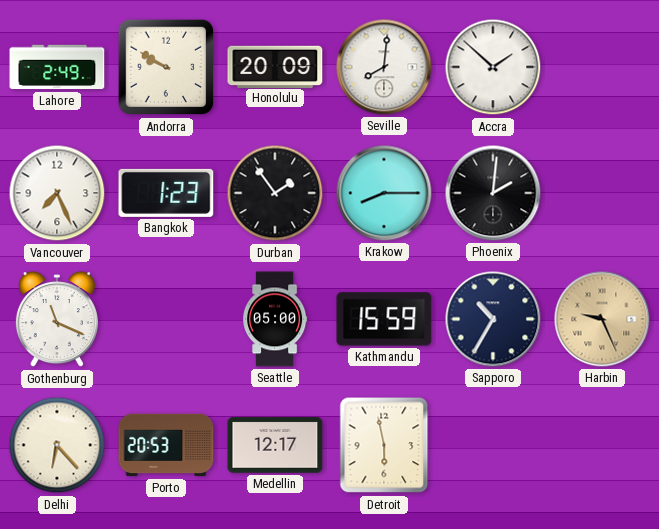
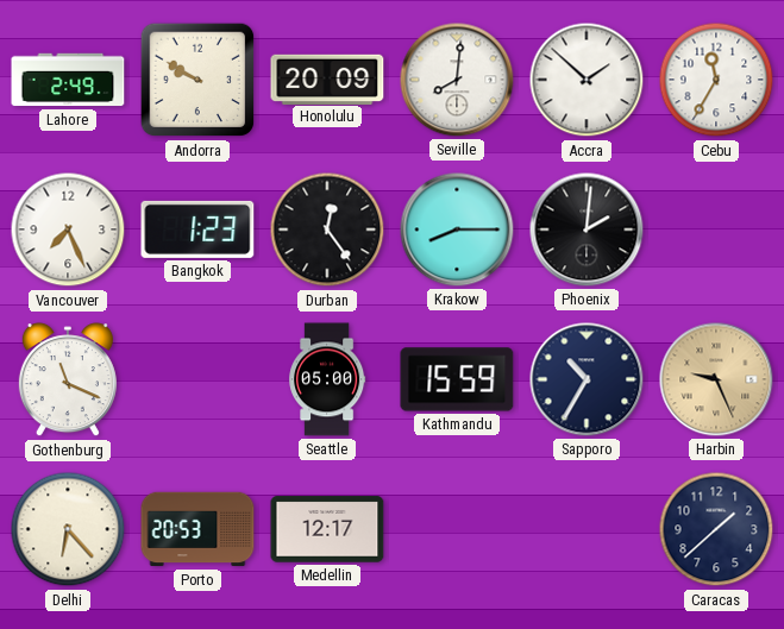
Cebu: none -> 11:35
Durban: 1:54 -> 12:24
Detroit: 5:58 -> none
Caracas: none -> 1:38
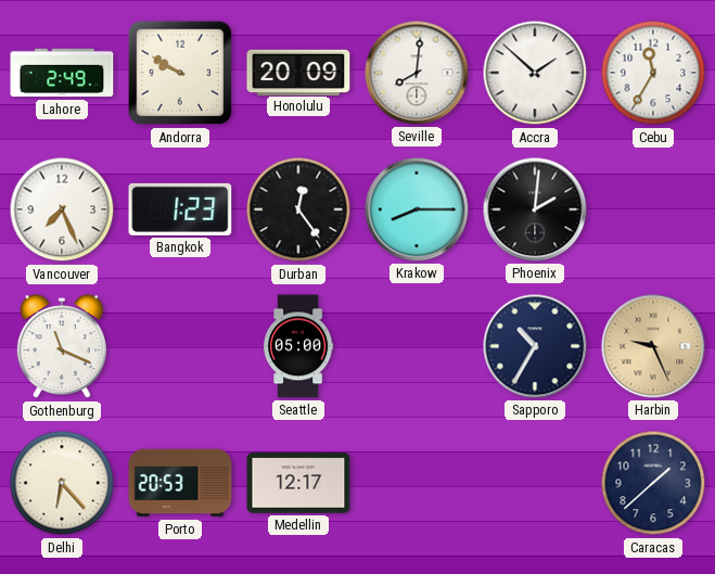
Kathmandu: 15:59 -> none
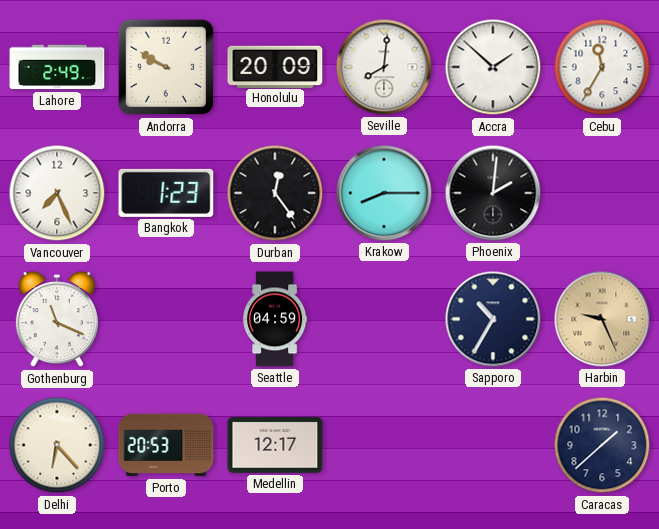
Seattle: 05:00 -> 04:59
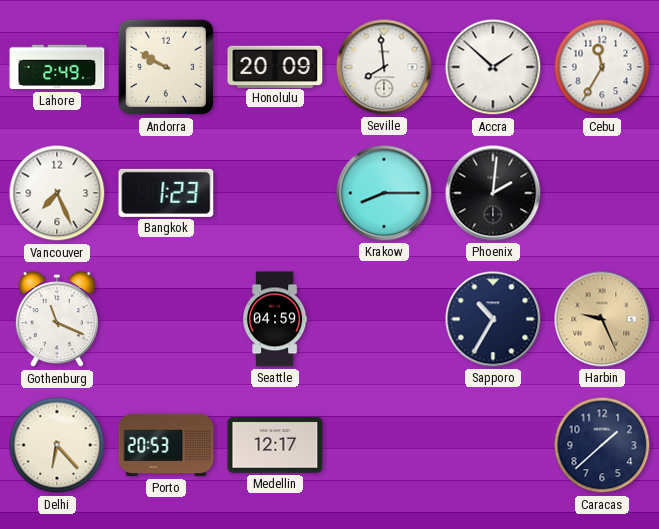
Seville: 8:01 -> 7:59
Durban: 12:24 -> none
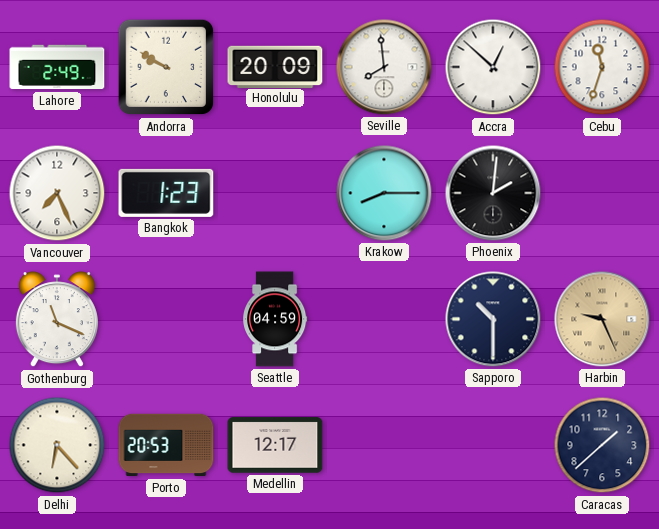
Accra: 1:52 -> 12:52
Cebu: 11:35 -> 11:33
Sapporo: 10:35 -> 10:30
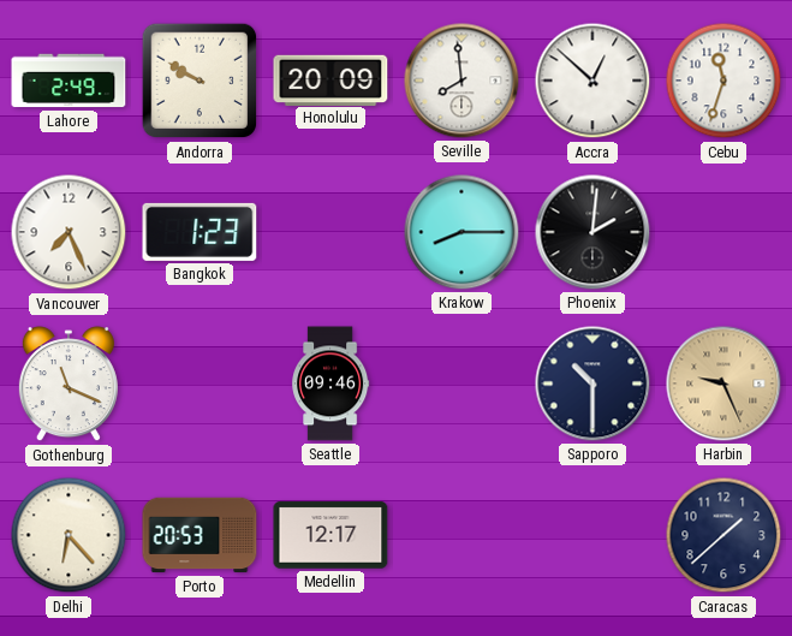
Seattle: 04:59 -> 09:46
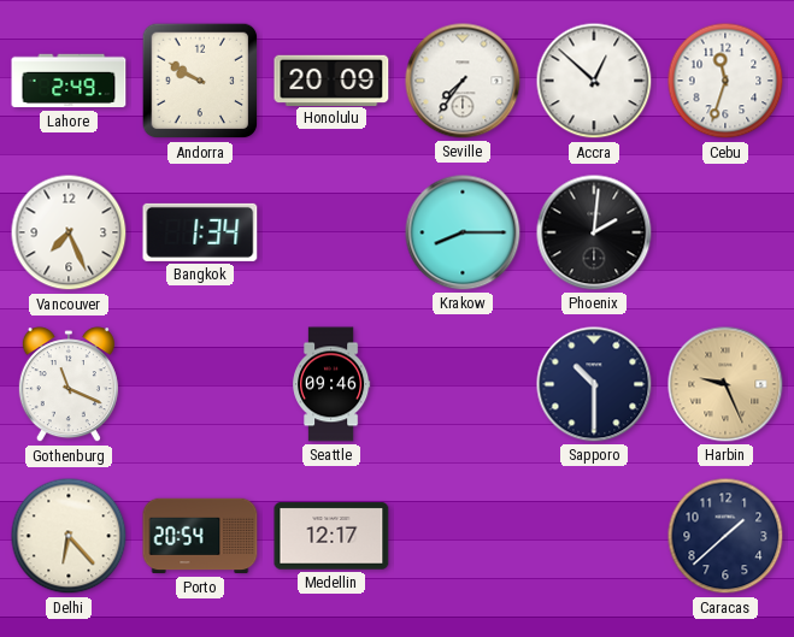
Seville: 7:59 -> 7:36
Bangkok: 1:23 -> 1:34
Porto: 20:53 -> 20:54
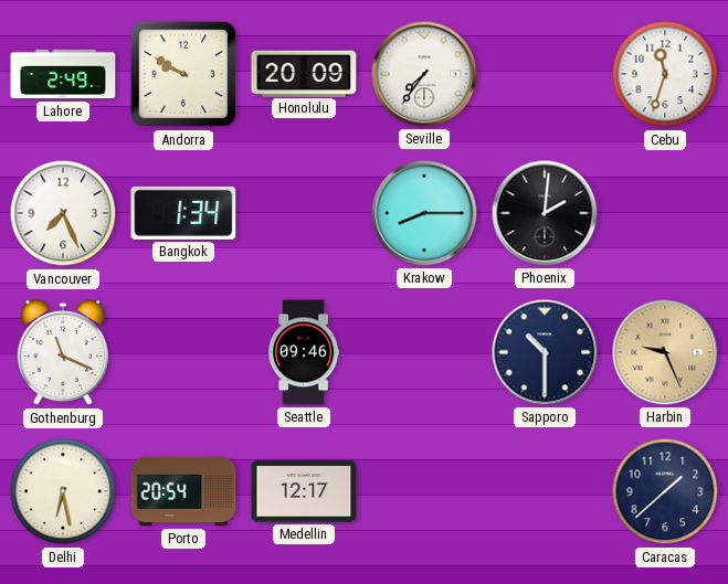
Accra: 12:52 -> none
Delhi: 6:23 -> 6:28
